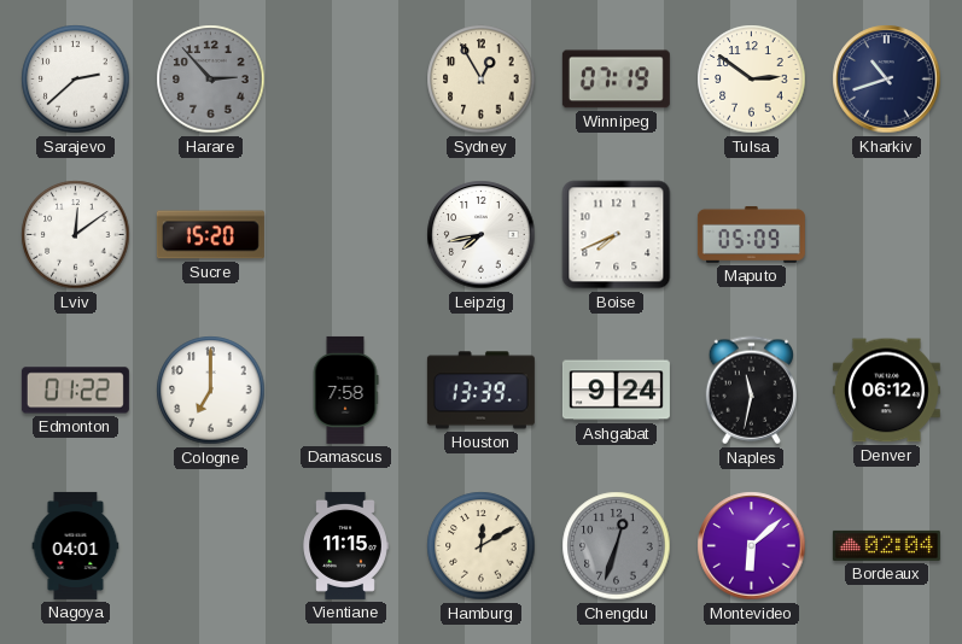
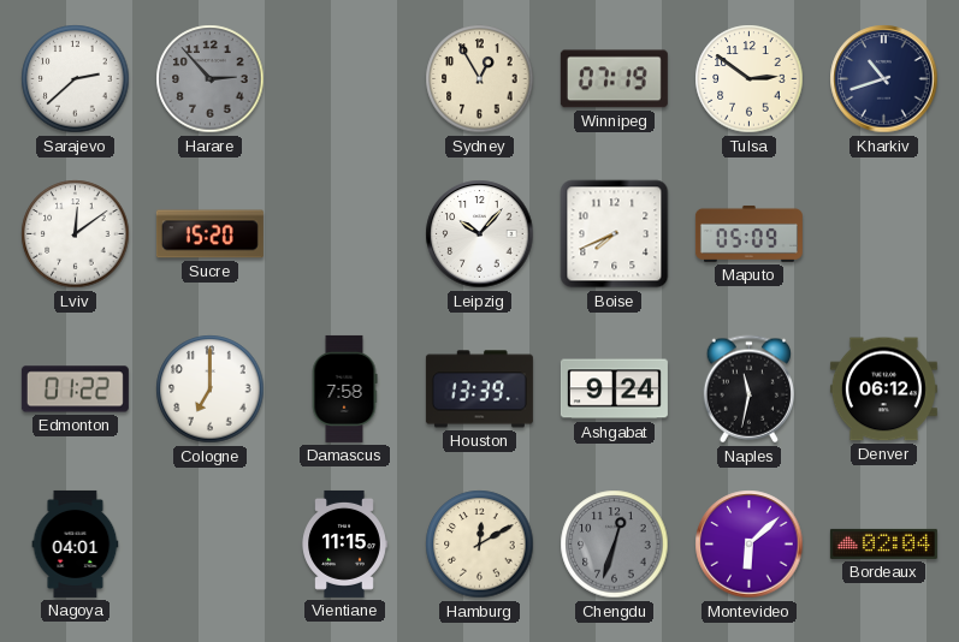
Leipzig: 7:43 -> 10:07
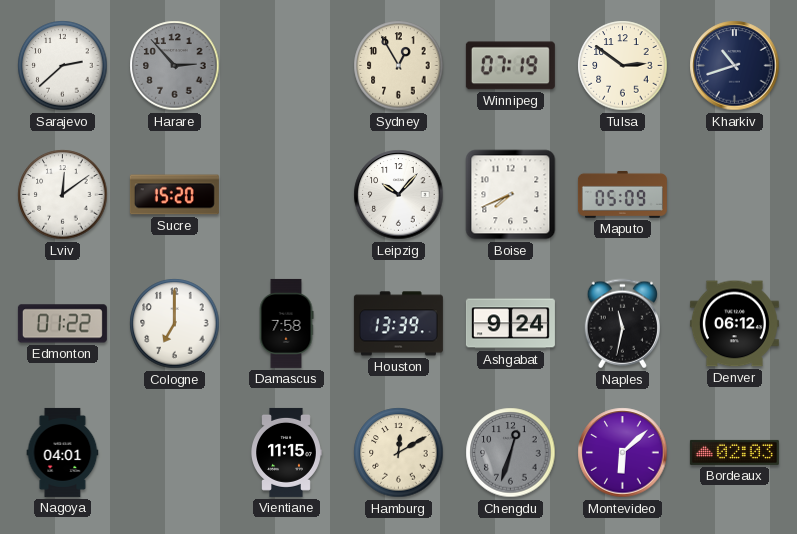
Bordeaux: 02:04 -> 02:03
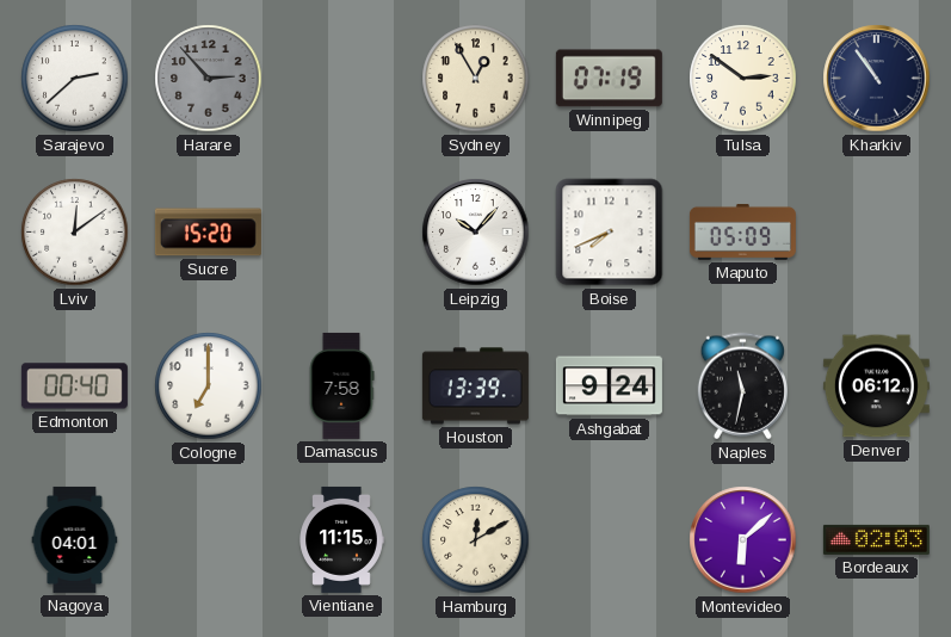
Kharkiv: 10:42 -> 10:54
Edmonton: 01:22 -> 00:40
Chengdu: 12:33 -> none
